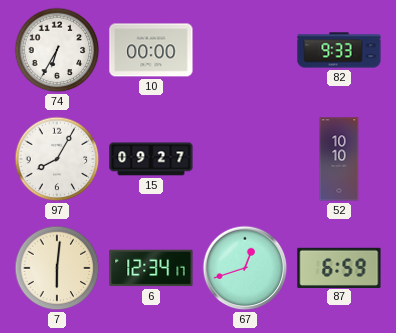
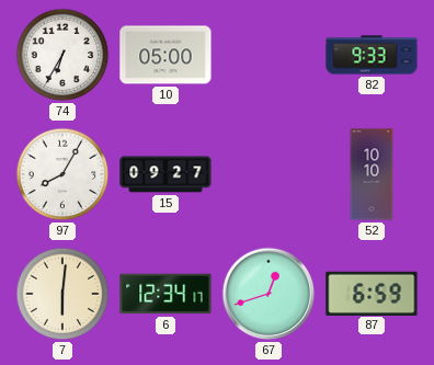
10: 00:00 -> 05:00
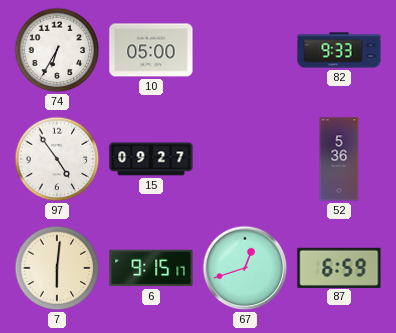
97: 8:05 -> 4:54
52: 10:10 -> 5:36
6: 12:34 -> 9:15
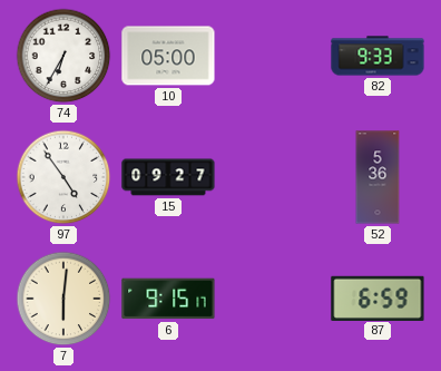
67: 12:42 -> none
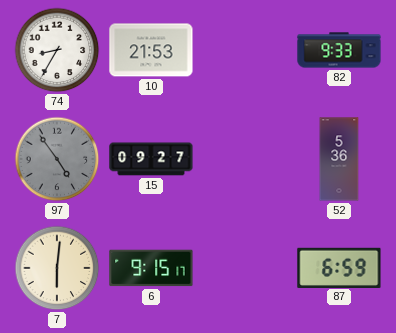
74: 6:35 -> 8:35
10: 05:00 -> 21:53
97 dial: white -> grey
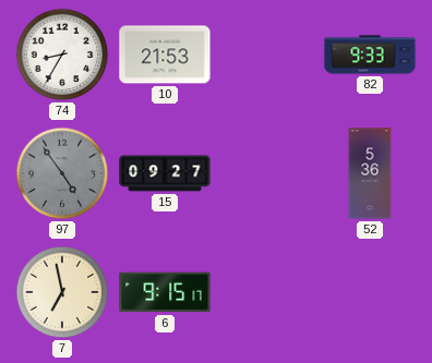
7: 6:01 -> 6:58
87: 6:59 -> none
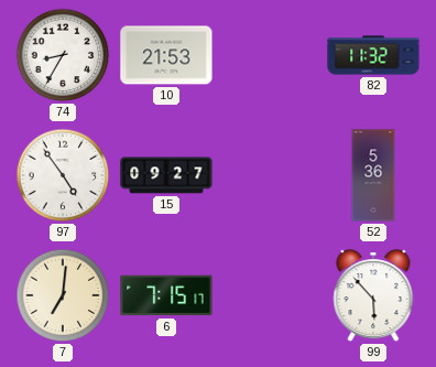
82: 9:33 -> 11:32
97 dial: grey -> white
7: 6:58 -> 7:01
6: 9:15 -> 7:15
99: none -> 5:53
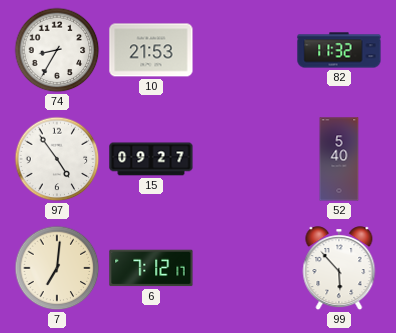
52: 5:36 -> 5:40
6: 7:15 -> 7:12
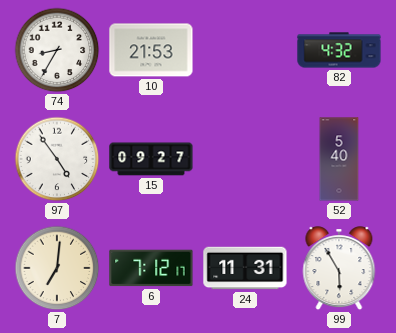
82: 11:32 -> 4:32
24: none -> 11:31
99: 5:53 -> 5:55
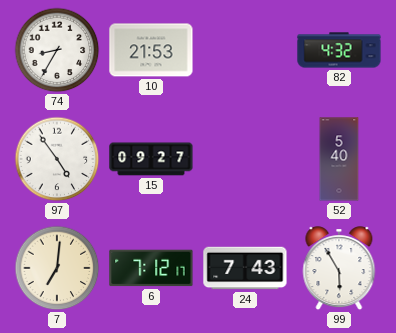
24: 11:31 -> 7:43
